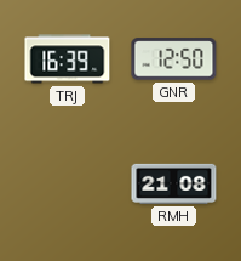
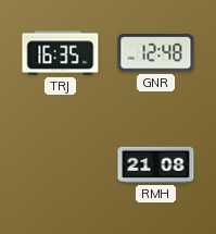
TRJ: 16:39 -> 16:35
GNR: 12:50 -> 12:48
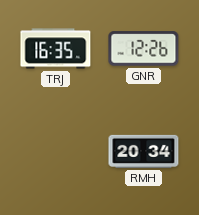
GNR: 12:48 -> 12:26
RMH: 21:08 -> 20:34
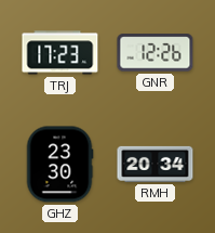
TRJ: 16:35 -> 17:23
GHZ: none -> 23:30
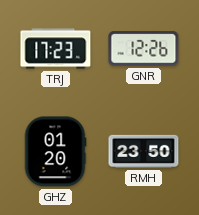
GHZ: 23:30 -> 01:20
RMH: 20:34 -> 23:50
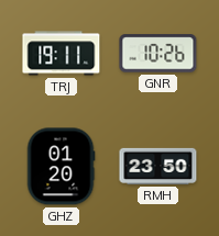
TRJ: 17:23 -> 19:11
GNR: 12:26 -> 10:26
